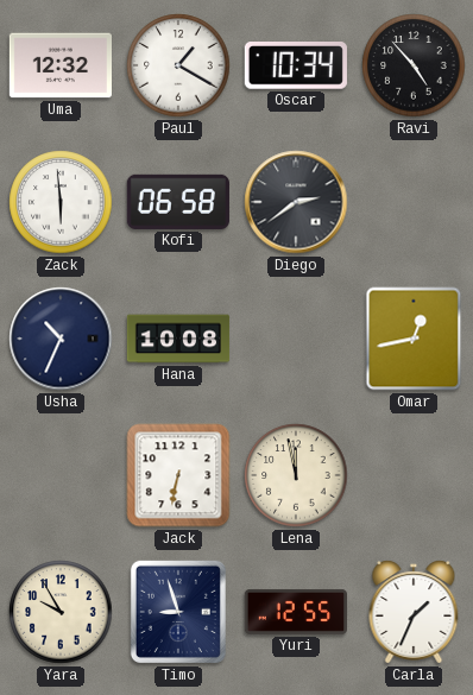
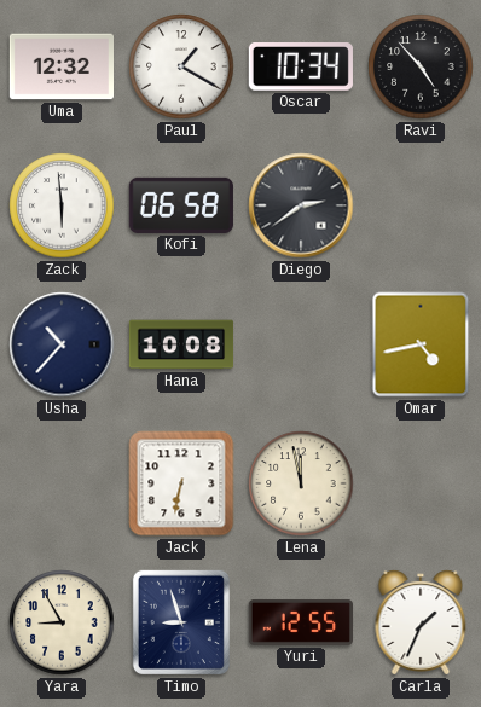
Usha: 10:34 -> 10:37
Omar: 12:43 -> 4:43
Yara: 9:55 -> 8:55
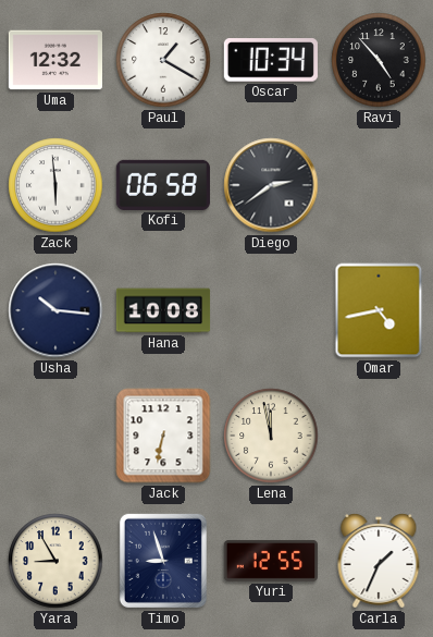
Usha: 10:37 -> 10:16
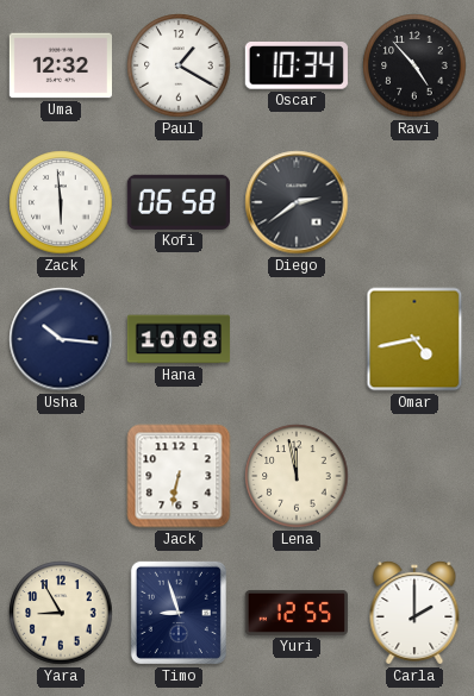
Carla: 1:34 -> 2:00
